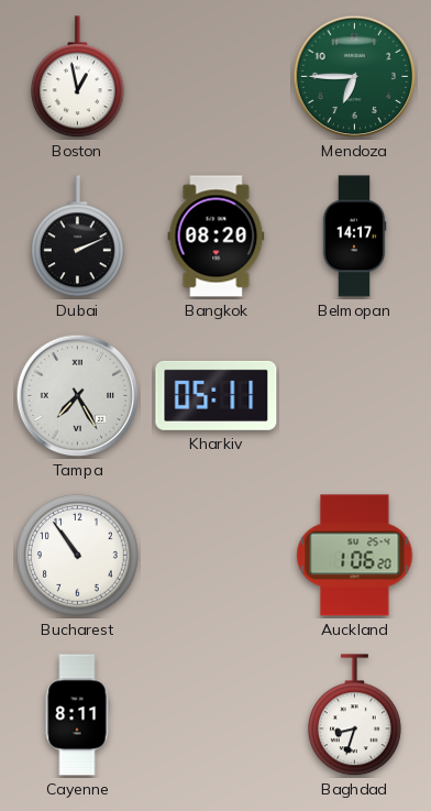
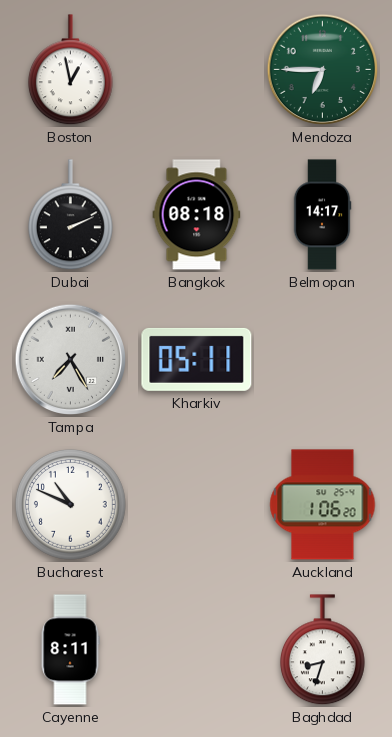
Bangkok: 08:20 -> 08:18
Bucharest: 10:54 -> 10:49
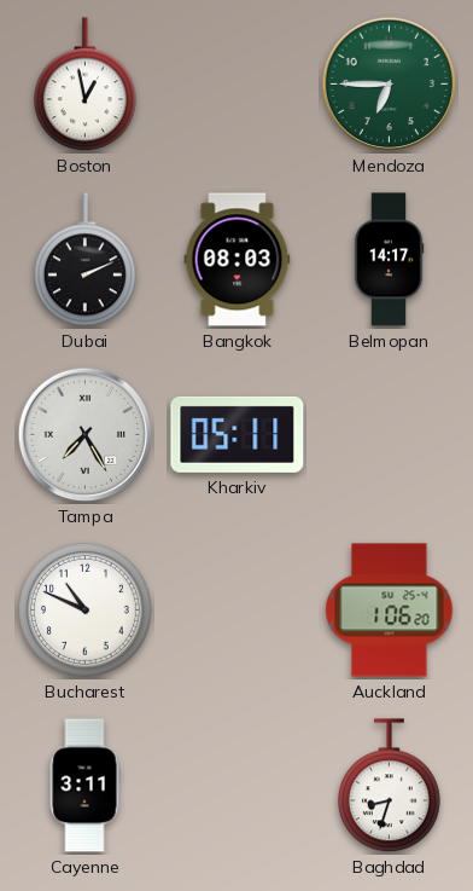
Bangkok: 08:18 -> 08:03
Cayenne: 8:11 -> 3:11
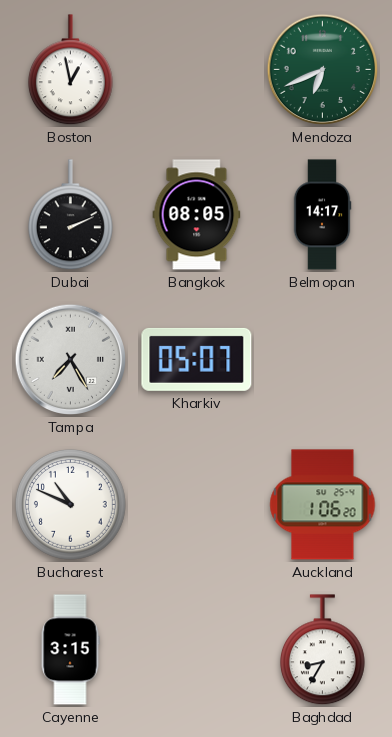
Mendoza: 6:45 -> 6:41
Bangkok: 08:03 -> 08:05
Kharkiv: 05:11 -> 05:07
Cayenne: 3:11 -> 3:15
Baghdad: 8:33 -> 8:35
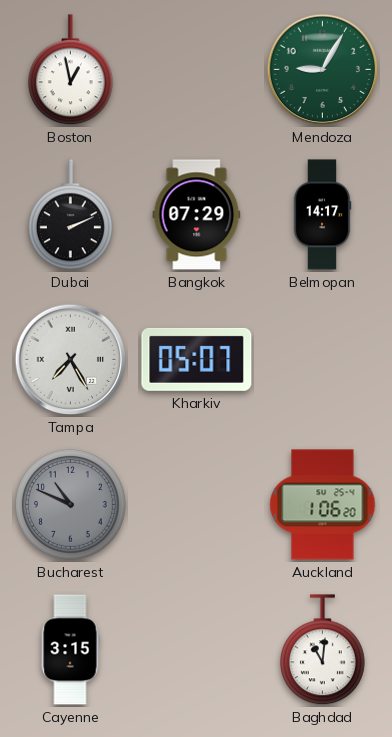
Mendoza: 6:41 -> 9:05
Bangkok: 08:05 -> 07:29
Bucharest dial: white -> grey
Baghdad: 8:35 -> 11:01
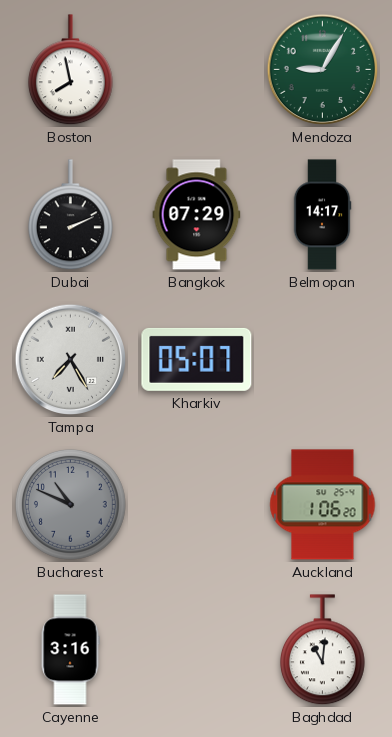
Boston: 12:58 -> 7:58
Cayenne: 3:15 -> 3:16
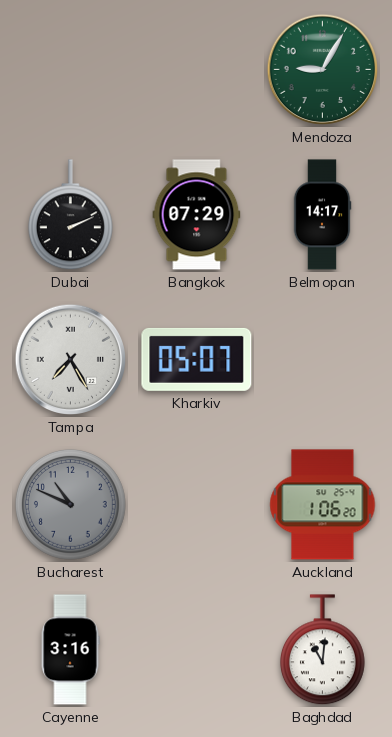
Boston: 7:58 -> none
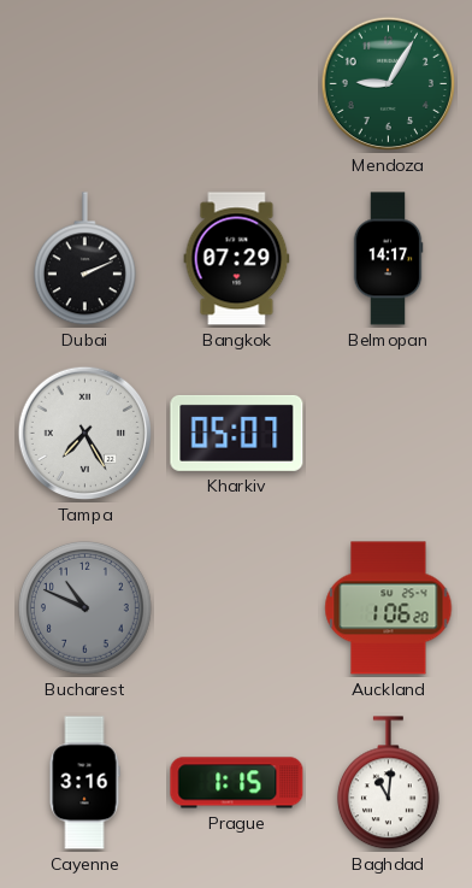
Prague: none -> 1:15
